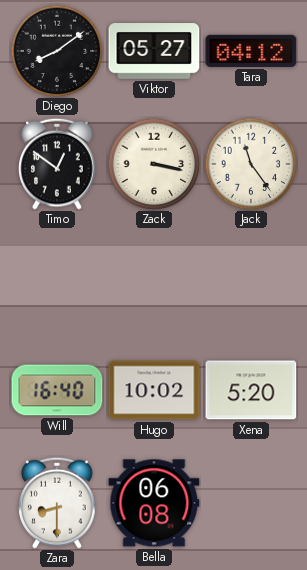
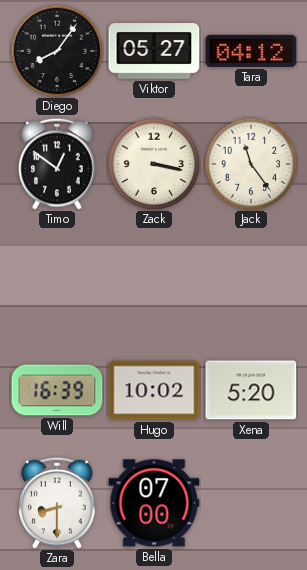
Diego: 8:09 -> 8:06
Will: 16:40 -> 16:39
Bella: 06:08 -> 07:00
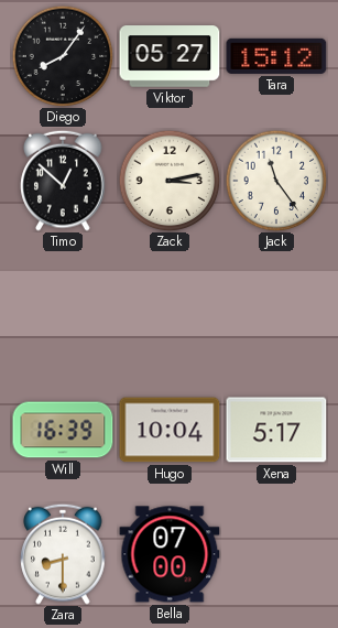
Tara: 04:12 -> 15:12
Timo: 12:51 -> 12:52
Zack: 3:17 -> 3:13
Hugo: 10:02 -> 10:04
Xena: 5:20 -> 5:17
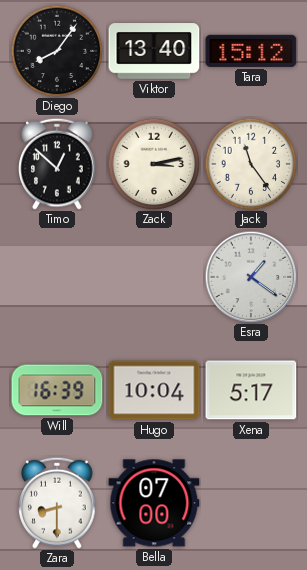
Viktor: 05:27 -> 13:40
Esra: none -> 1:21
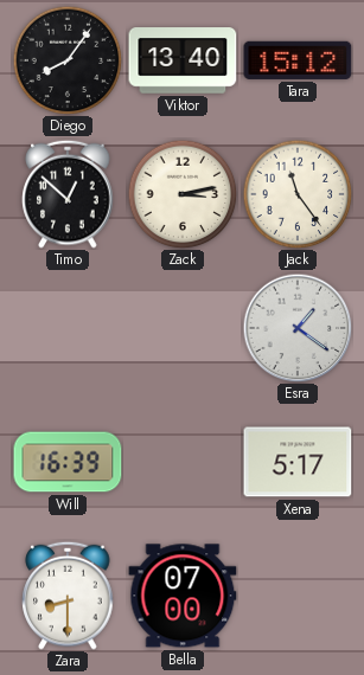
Hugo: 10:04 -> none
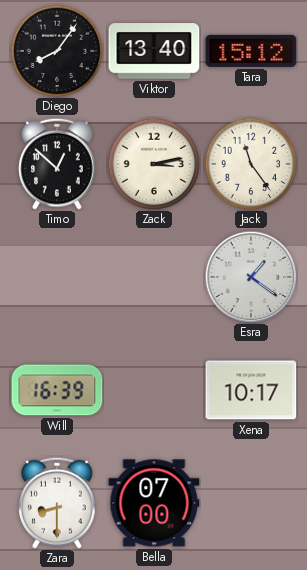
Xena: 5:17 -> 10:17
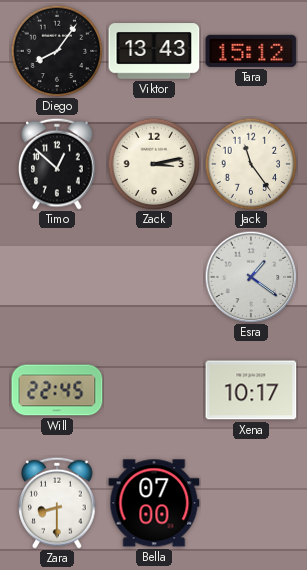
Viktor: 13:40 -> 13:43
Will: 16:39 -> 22:45
